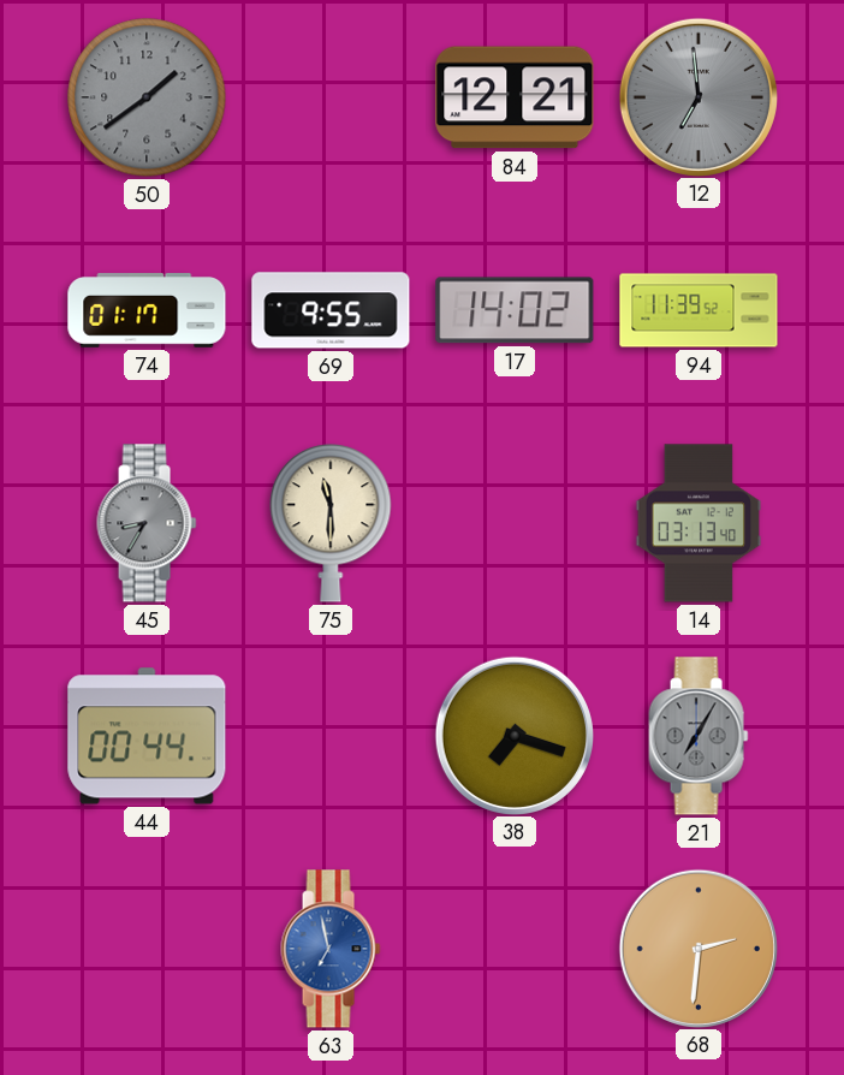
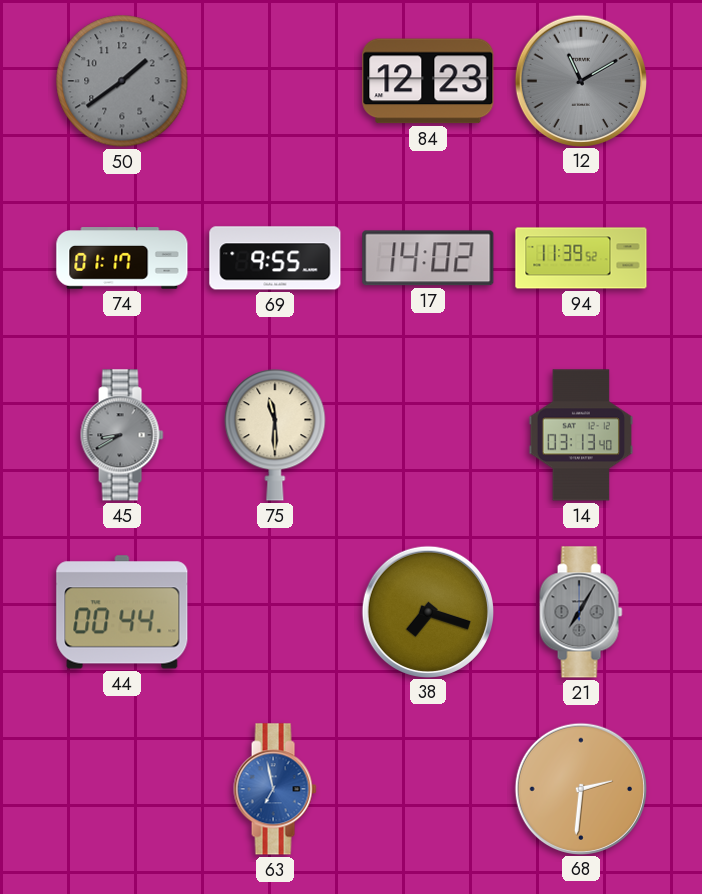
84: 12:21 -> 12:23
12: 6:59 -> 11:10
45: 8:35 -> 8:40
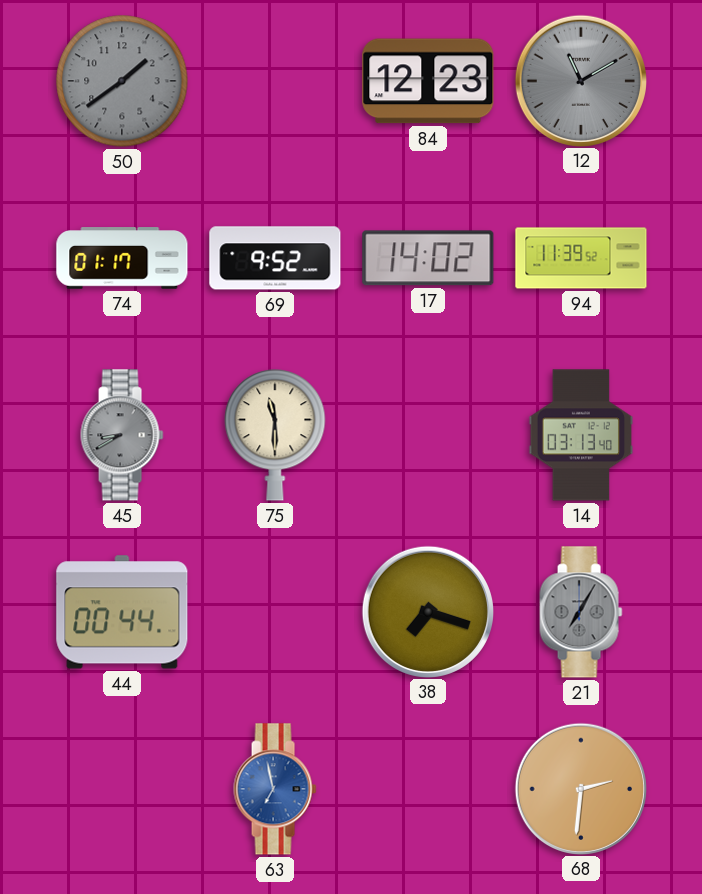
69: 9:55 -> 9:52
